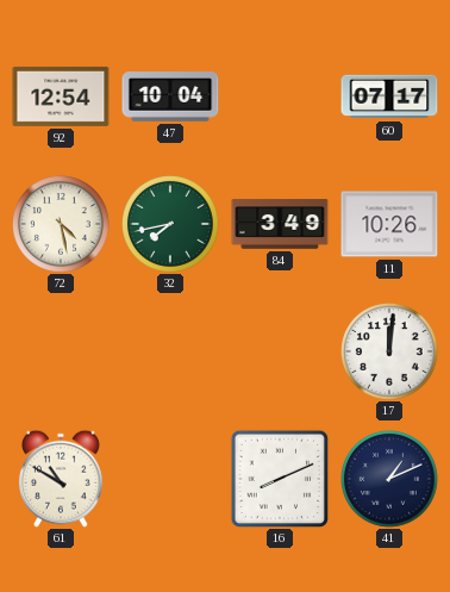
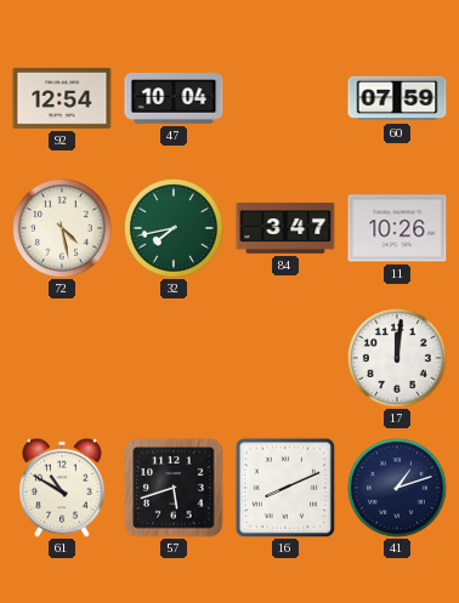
60: 07:17 -> 07:59
84: 3:49 -> 3:47
57: none -> 5:42
41: 1:11 -> 1:12
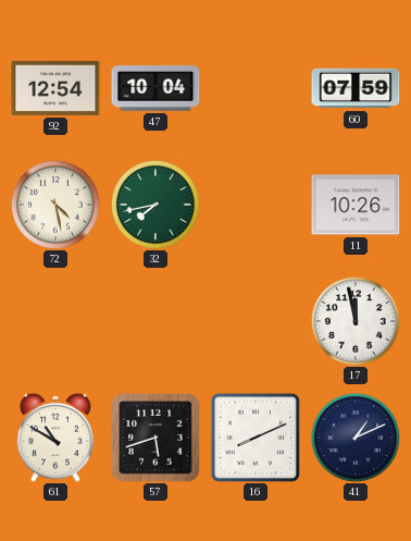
84: 3:47 -> none
17: 12:01 -> 11:58
41: 1:12 -> 1:11
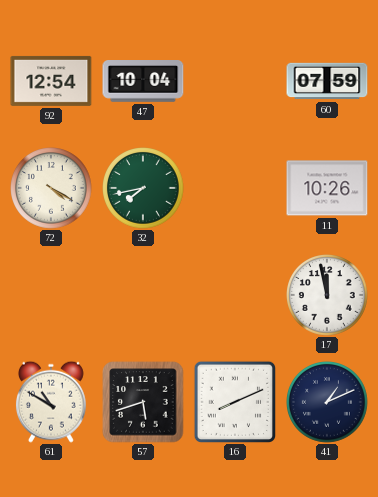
72: 4:28 -> 4:20
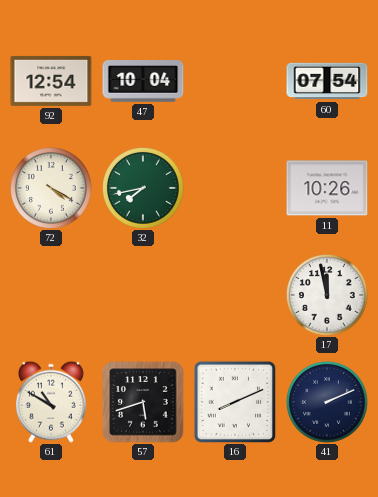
60: 07:59 -> 07:54
41: 1:11 -> 2:11
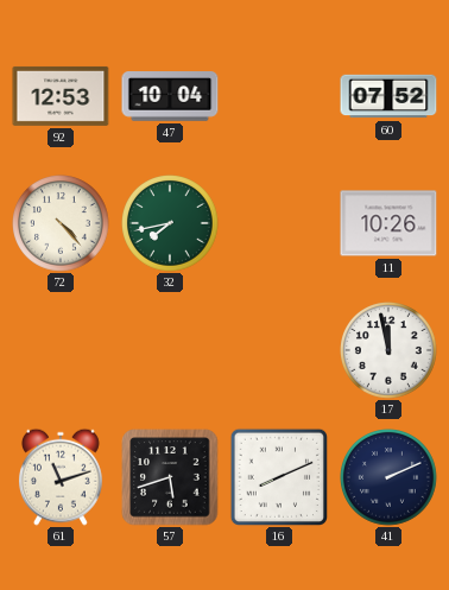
92: 12:54 -> 12:53
60: 07:54 -> 07:52
72: 4:20 -> 4:23
61: 10:50 -> 11:12
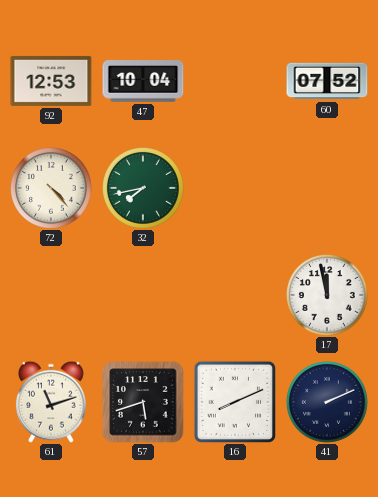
11: 10:26 -> none
